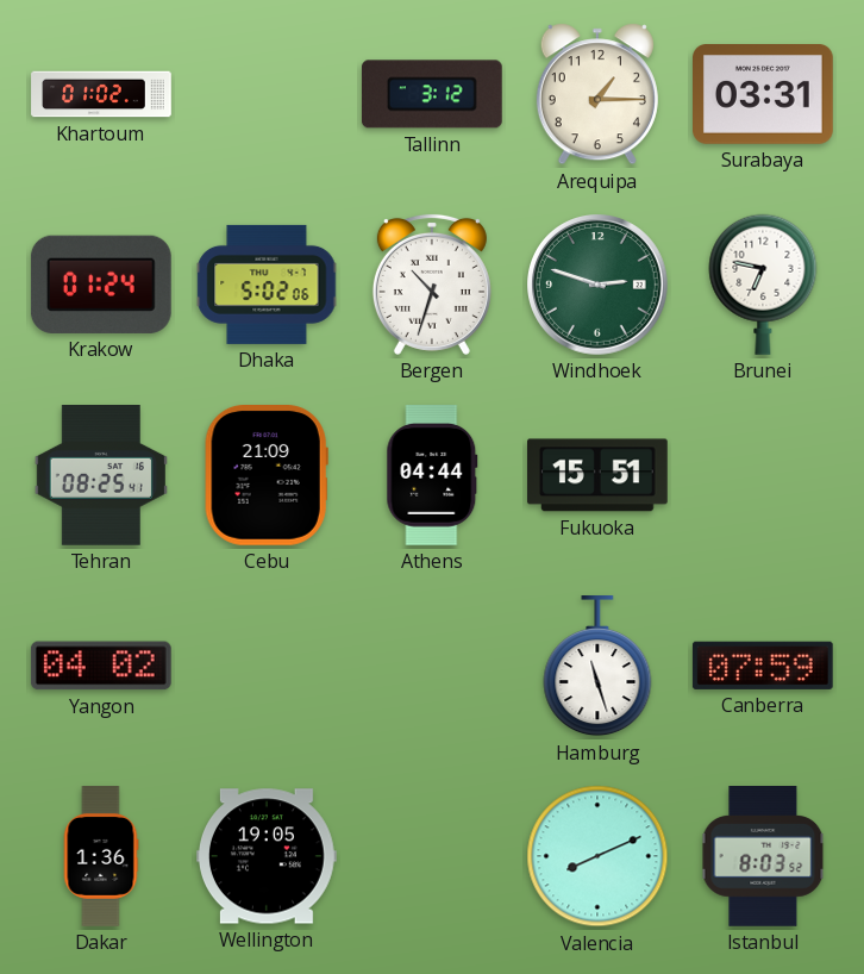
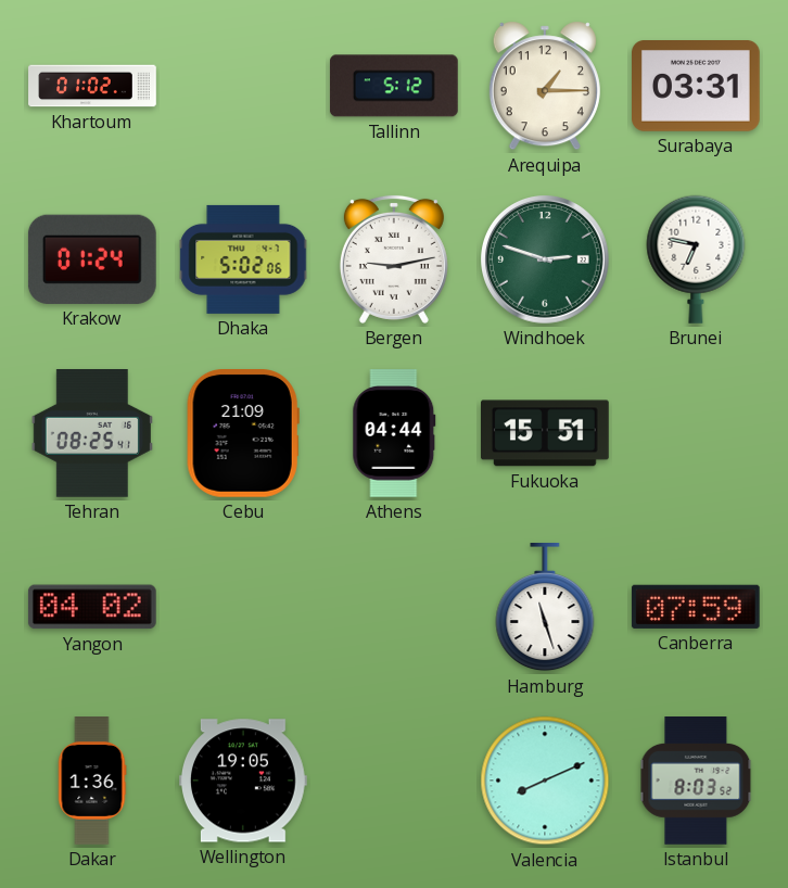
Tallinn: 3:12 -> 5:12
Bergen: 10:33 -> 9:13
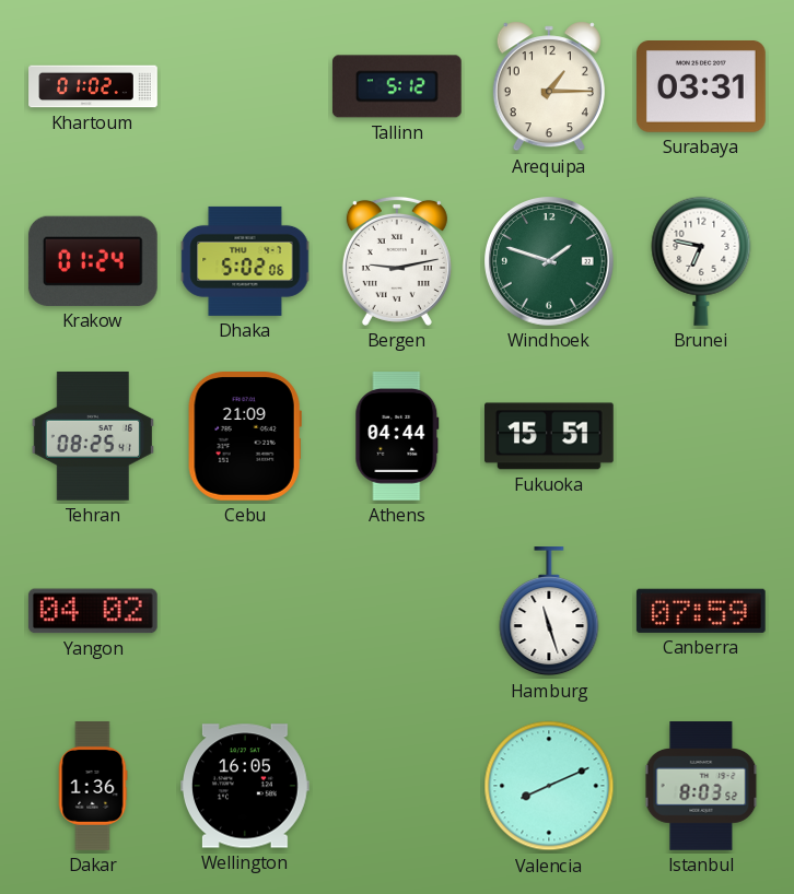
Windhoek: 2:48 -> 1:48
Wellington: 19:05 -> 16:05
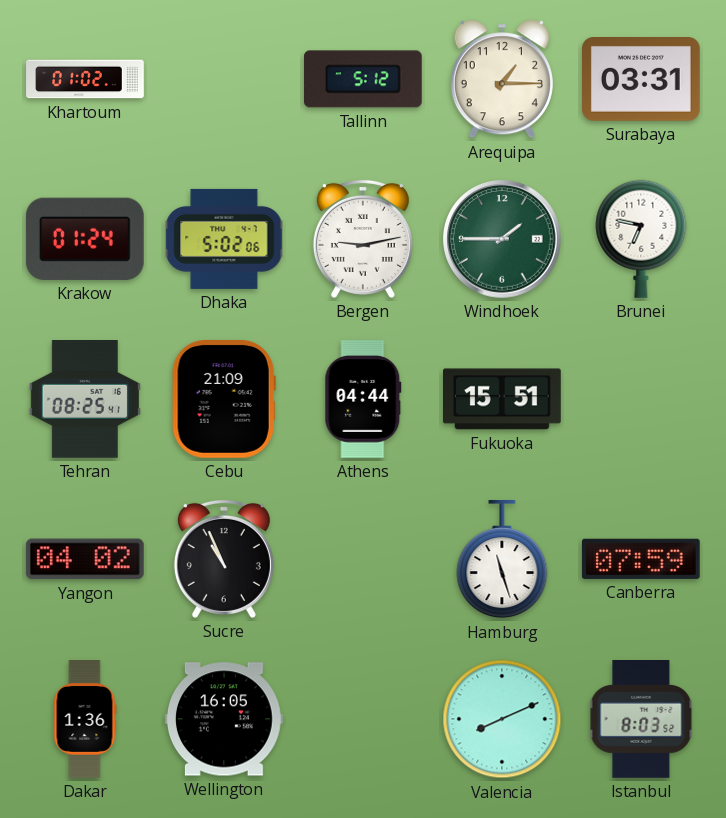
Windhoek: 1:48 -> 1:45
Sucre: none -> 10:56
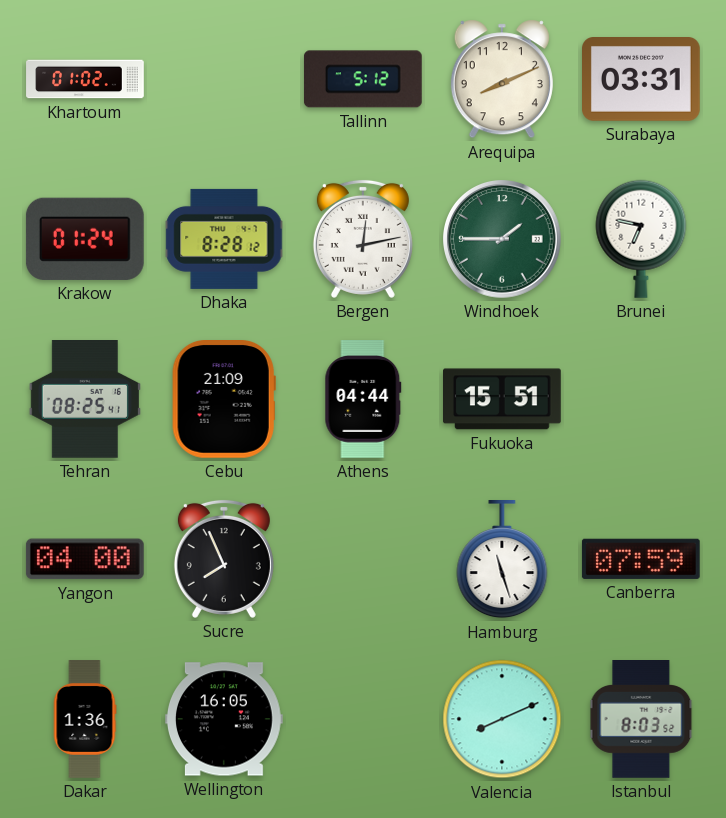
Arequipa: 1:15 -> 8:11
Dhaka: 5:02 -> 8:28
Bergen: 9:13 -> 12:13
Yangon: 04:02 -> 04:00
Sucre: 10:56 -> 7:56
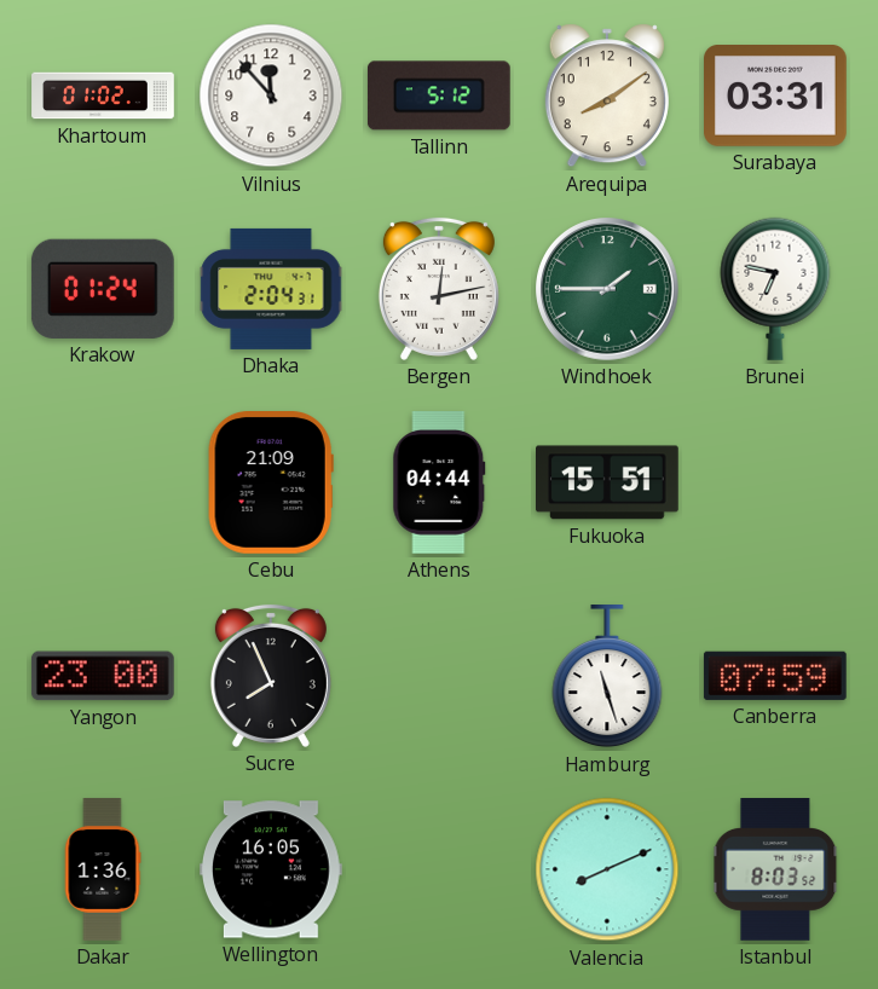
Vilnius: none -> 11:53
Arequipa: 8:11 -> 8:09
Dhaka: 8:28 -> 2:04
Tehran: 08:25 -> none
Yangon: 04:00 -> 23:00
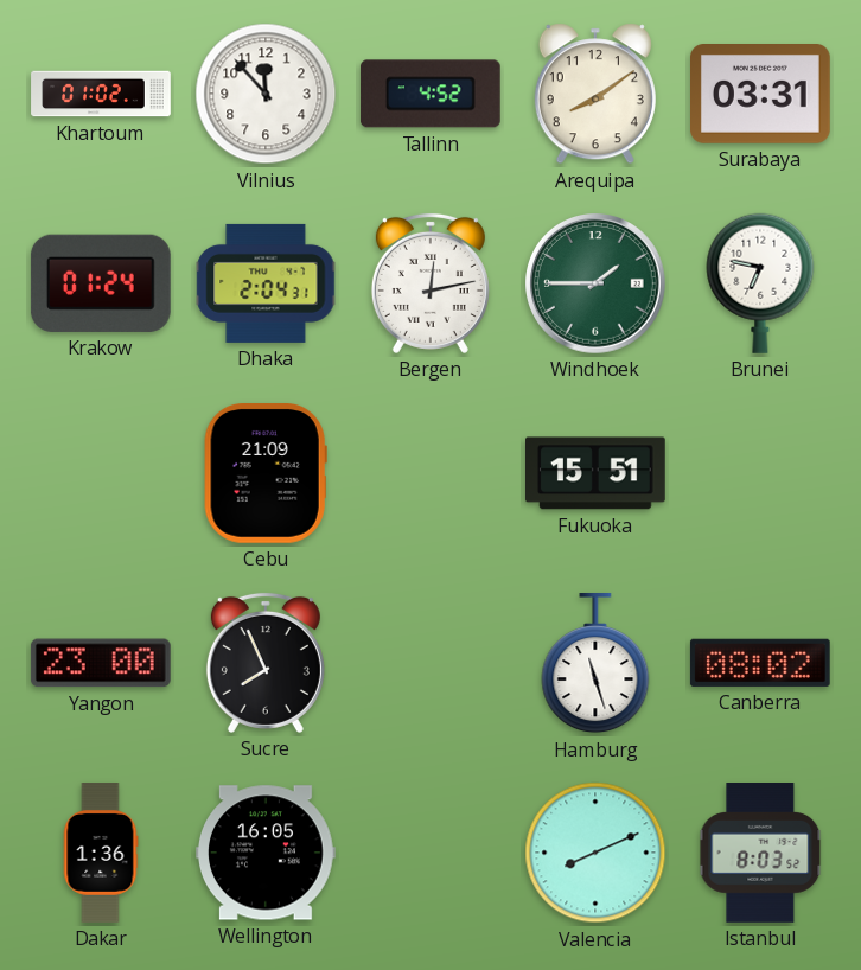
Tallinn: 5:12 -> 4:52
Athens: 04:44 -> none
Canberra: 07:59 -> 08:02
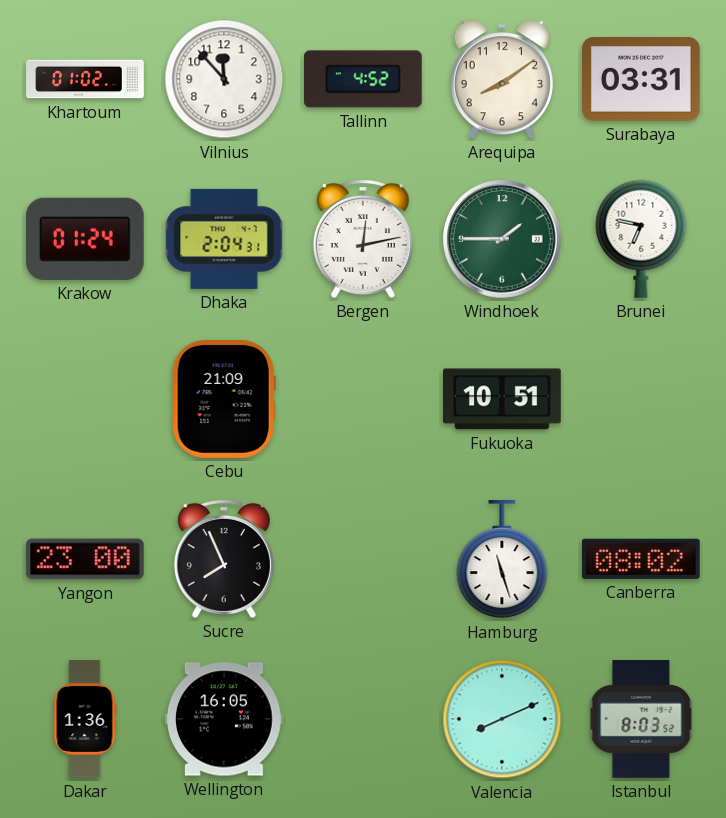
Fukuoka: 15:51 -> 10:51
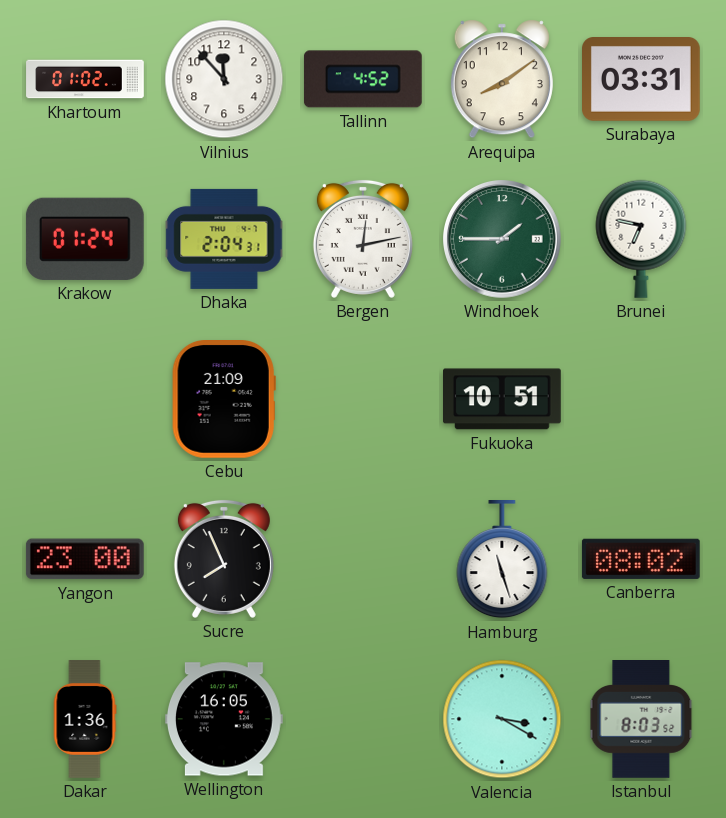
Valencia: 8:11 -> 3:20
